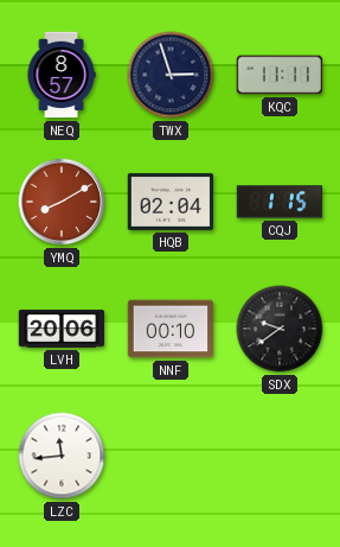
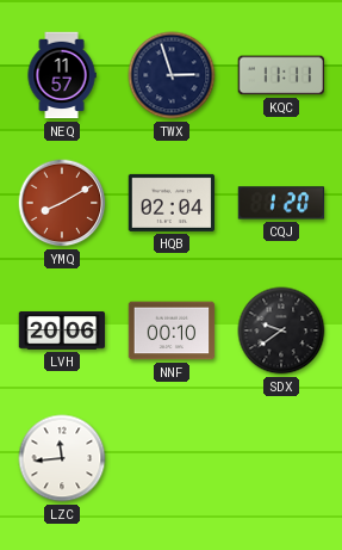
NEQ: 8:57 -> 11:57
CQJ: 1:15 -> 1:20
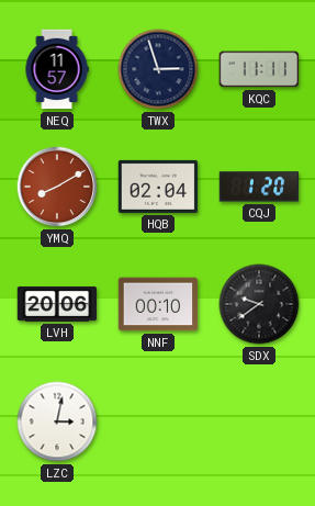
LZC: 11:44 -> 3:02
